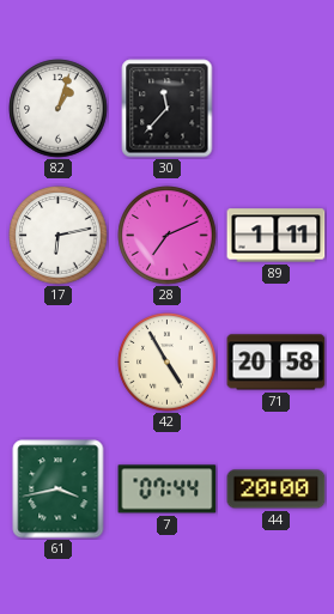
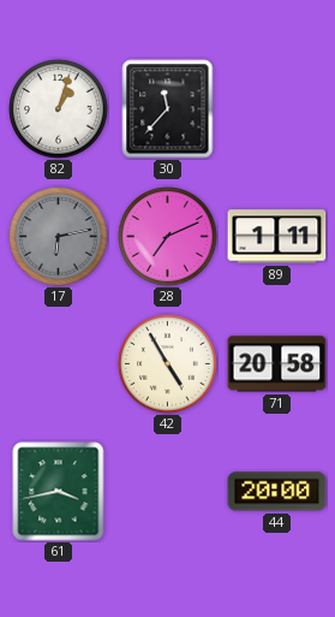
17 dial: white -> grey
7: 07:44 -> none
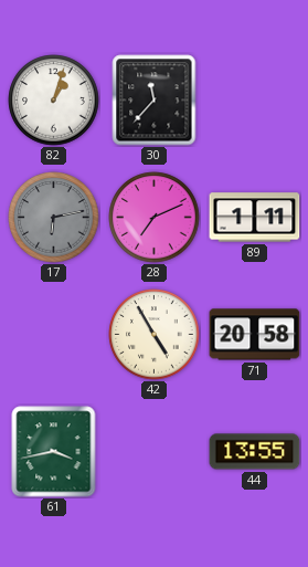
44: 20:00 -> 13:55
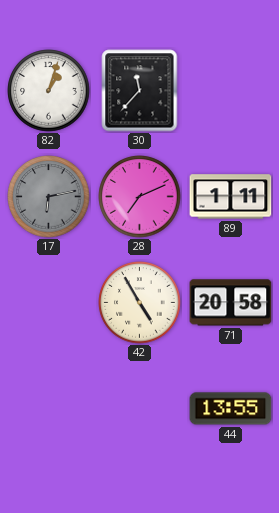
61: 3:43 -> none
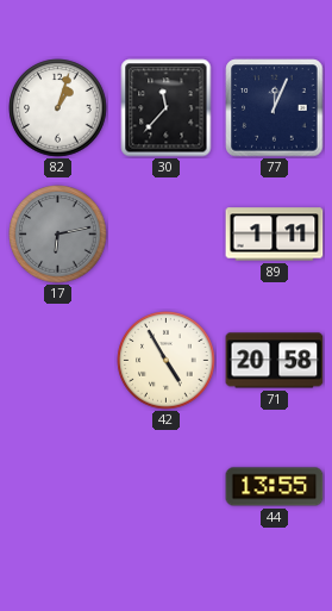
77: none -> 12:04
28: 7:11 -> none
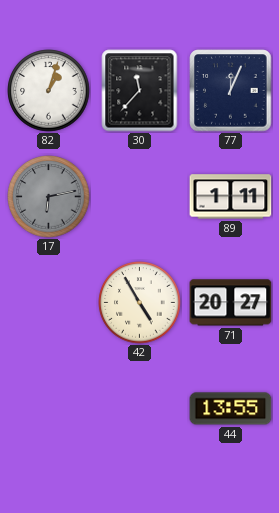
71: 20:58 -> 20:27
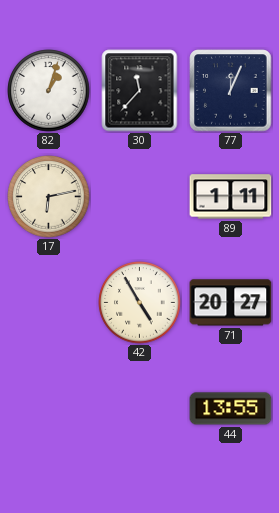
17 dial: grey -> cream
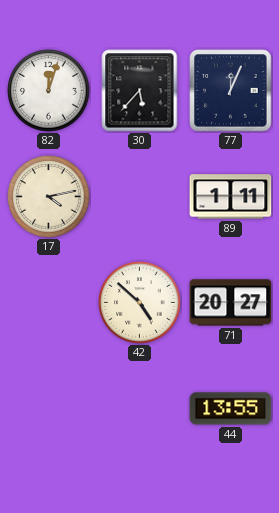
82: 1:03 -> 12:03
30: 11:37 -> 5:37
17: 6:13 -> 4:13
42: 4:55 -> 4:52
